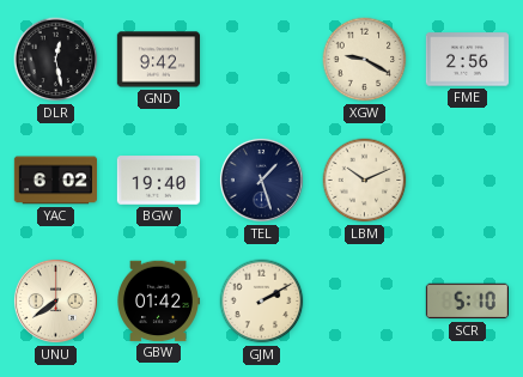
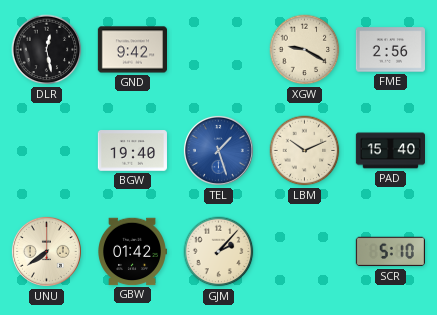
YAC: 6:02 -> none
TEL dial: navy -> blue
PAD: none -> 15:40
GJM: 2:10 -> 2:07
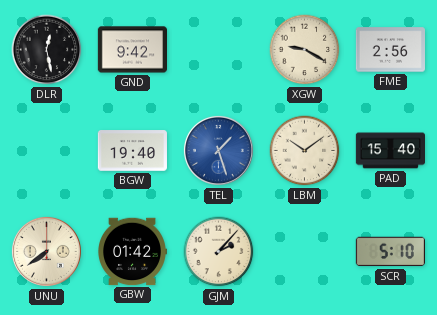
LBM: 10:11 -> 10:09
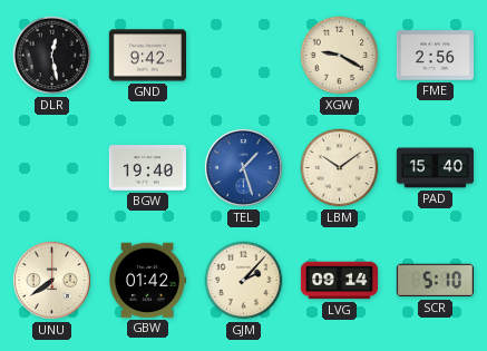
LVG: none -> 09:14
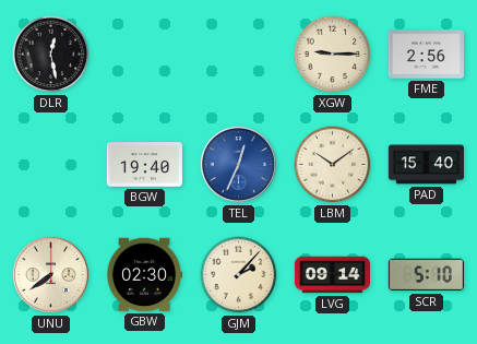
GND: 9:42 -> none
XGW: 9:20 -> 9:15
TEL: 1:27 -> 12:34
GBW: 01:42 -> 02:30
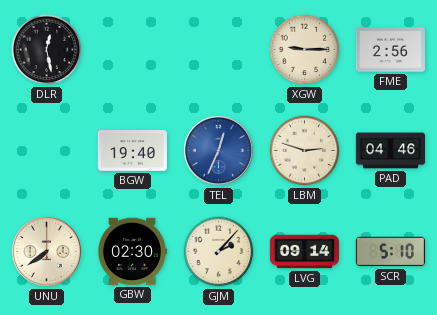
LBM: 10:09 -> 2:48
PAD: 15:40 -> 04:46
